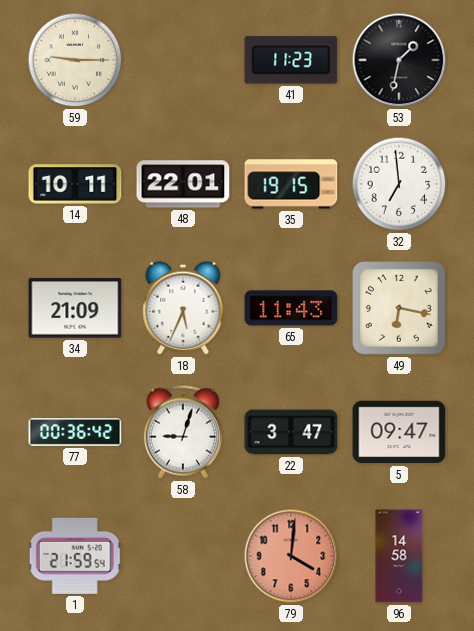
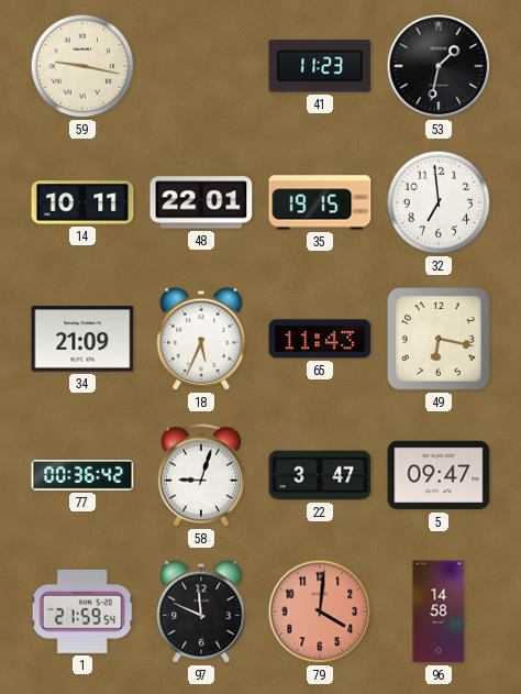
59: 9:15 -> 9:17
97: none -> 11:49
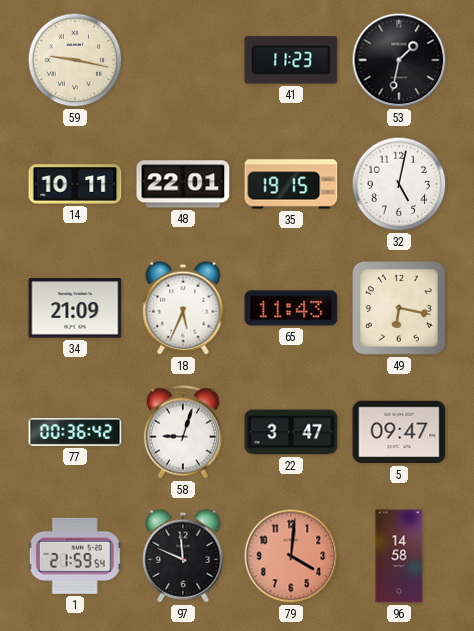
32: 6:59 -> 5:02
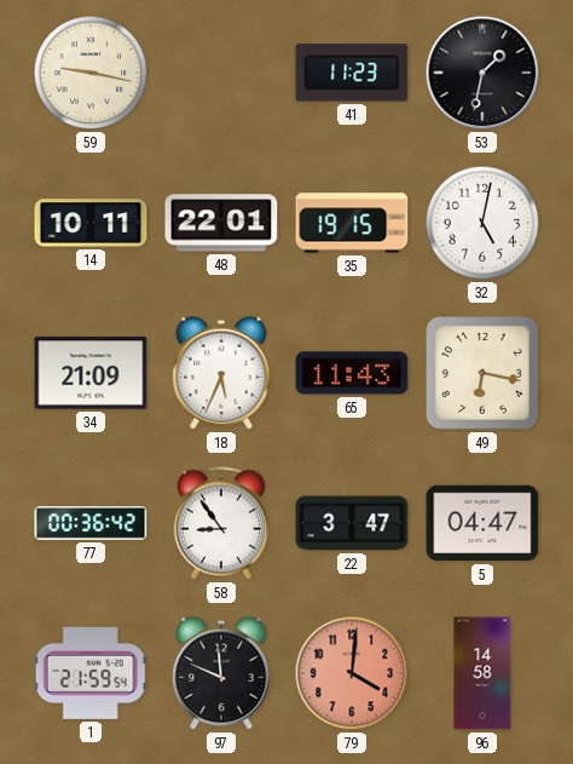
58: 9:03 -> 8:54
5: 09:47 -> 04:47
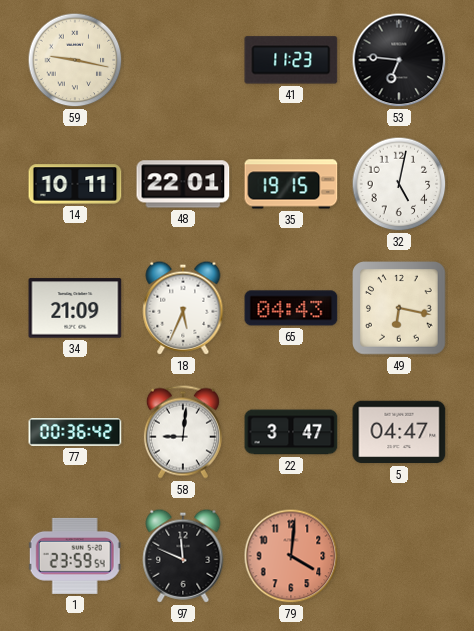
53: 1:32 -> 6:46
65: 11:43 -> 04:43
58: 8:54 -> 9:01
1: 21:59 -> 23:59
96: 14:58 -> none
